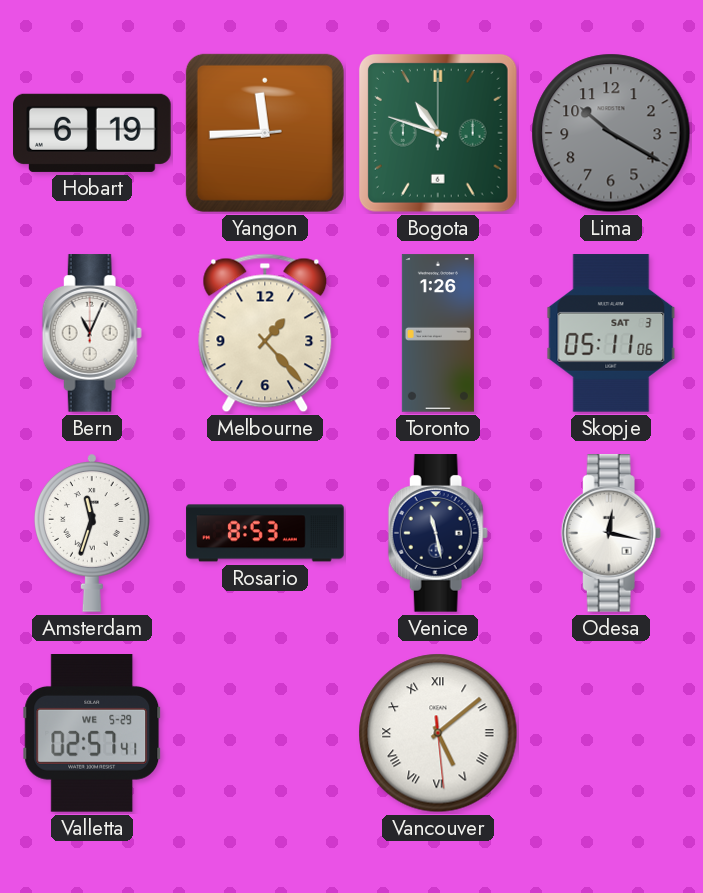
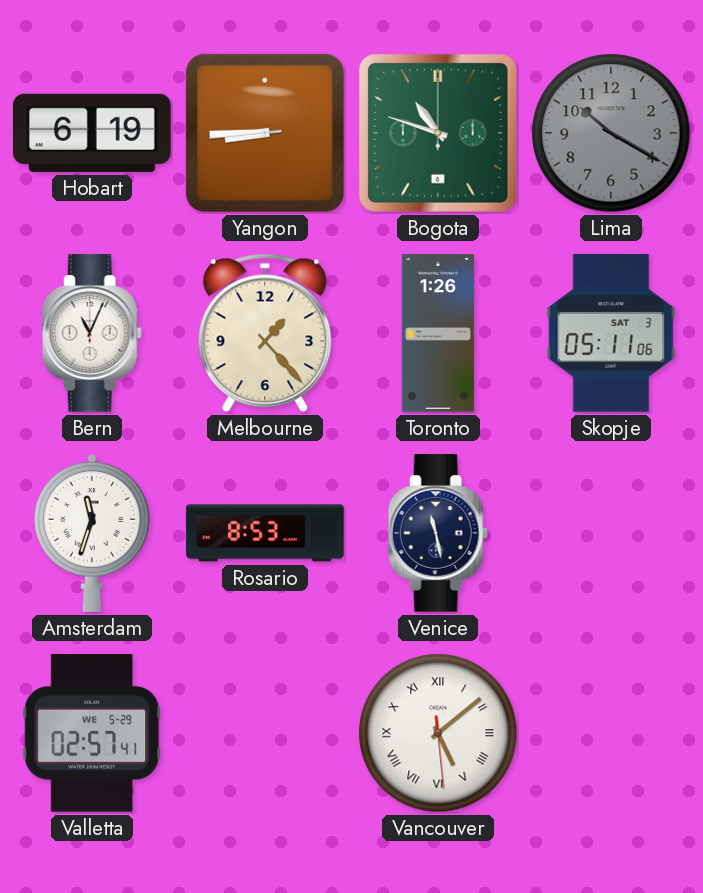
Yangon: 11:44 -> 8:44
Odesa: 12:17 -> none
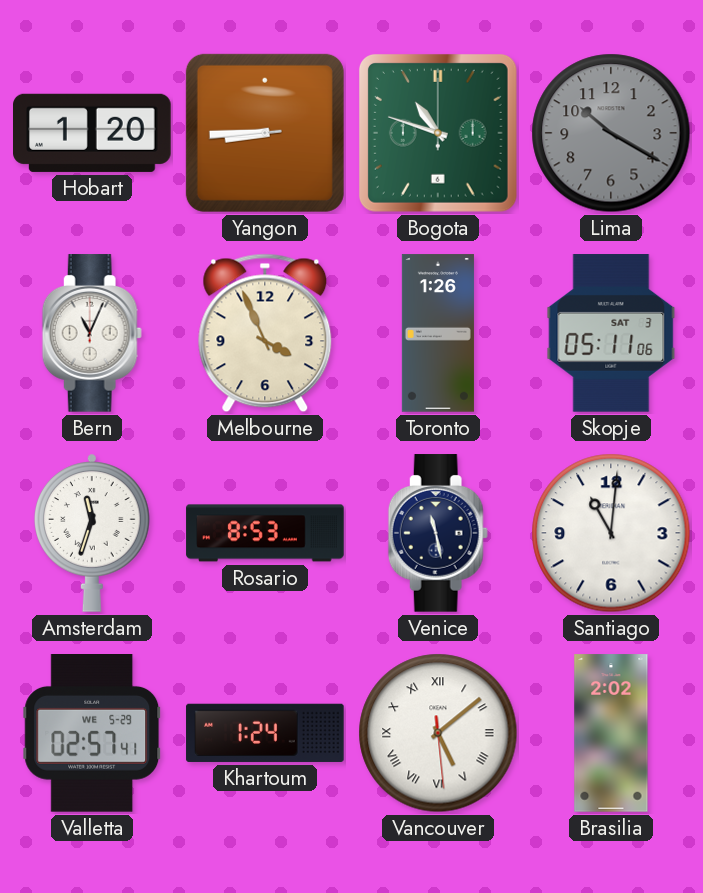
Hobart: 6:19 -> 1:20
Melbourne: 1:23 -> 3:56
Santiago: none -> 11:01
Khartoum: none -> 1:24
Brasilia: none -> 2:02
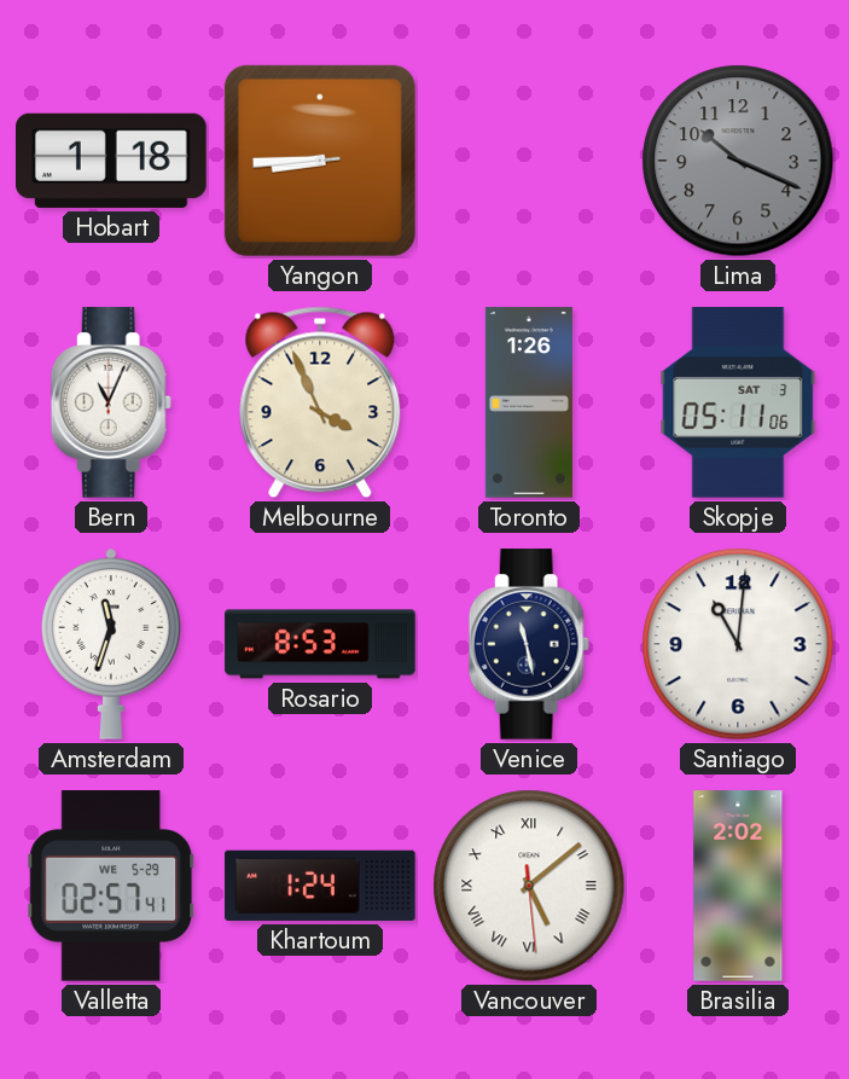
Hobart: 1:20 -> 1:18
Bogota: 10:48 -> none
Lima: 10:20 -> 10:19
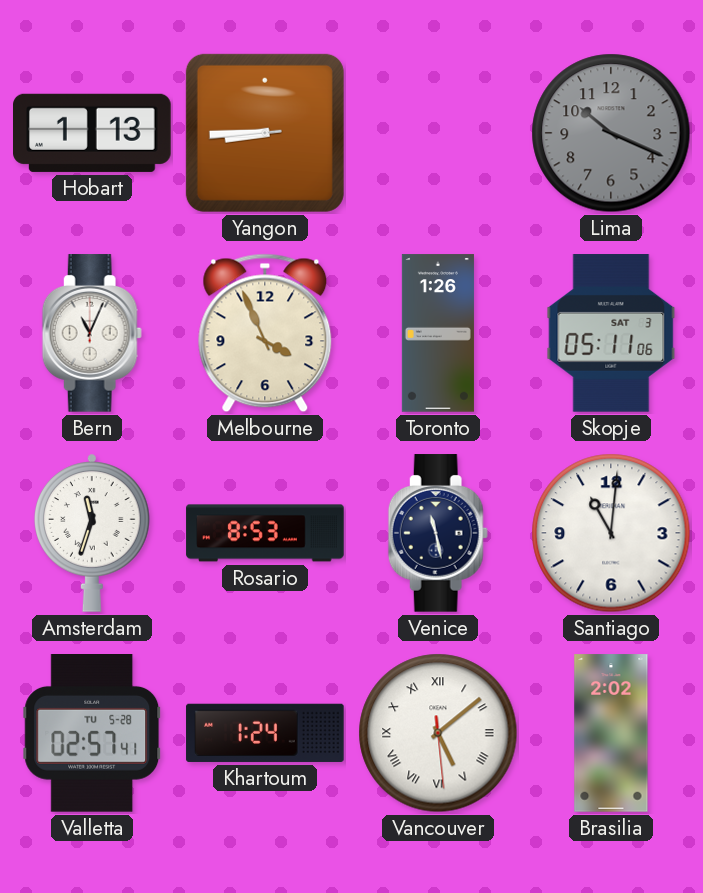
Hobart: 1:18 -> 1:13
Valletta date: WE 5-29 -> TU 5-28
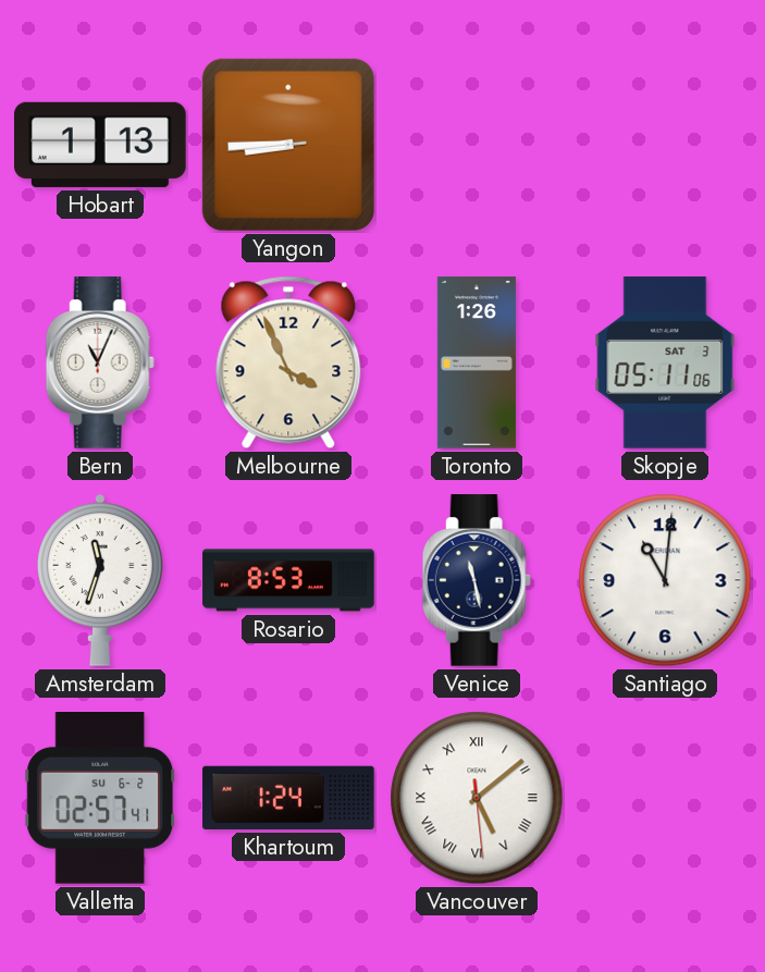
Lima: 10:19 -> none
Valletta date: TU 5-28 -> SU 6-2
Brasilia: 2:02 -> none
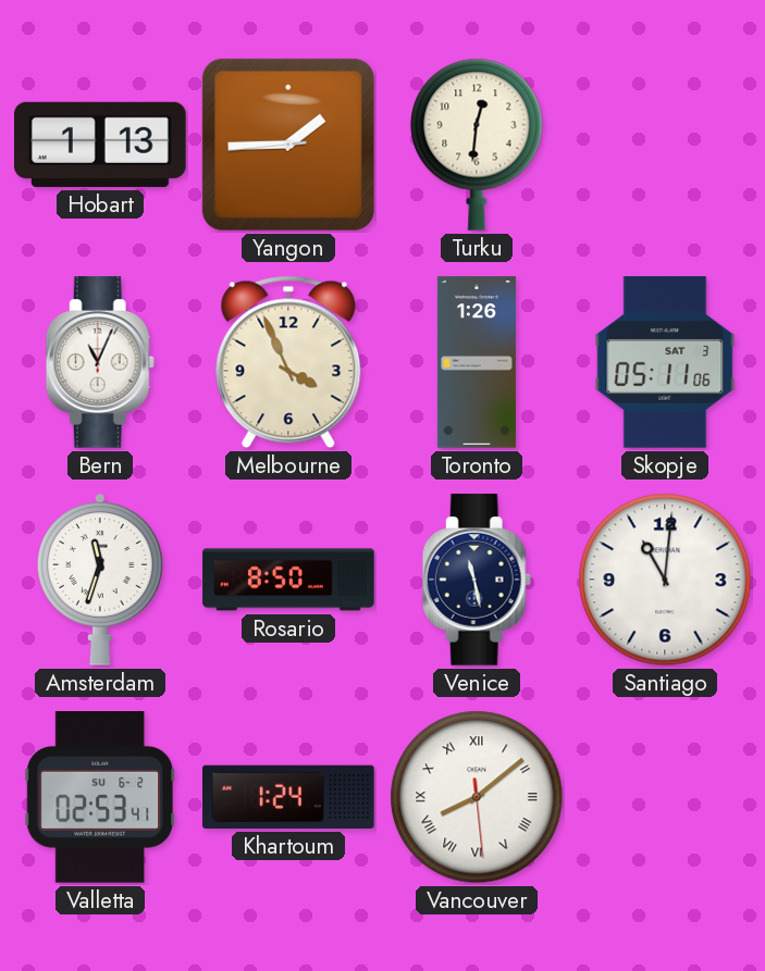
Yangon: 8:44 -> 1:44
Turku: none -> 12:31
Rosario: 8:53 -> 8:50
Valletta: 02:57 -> 02:53
Vancouver: 5:08 -> 8:08
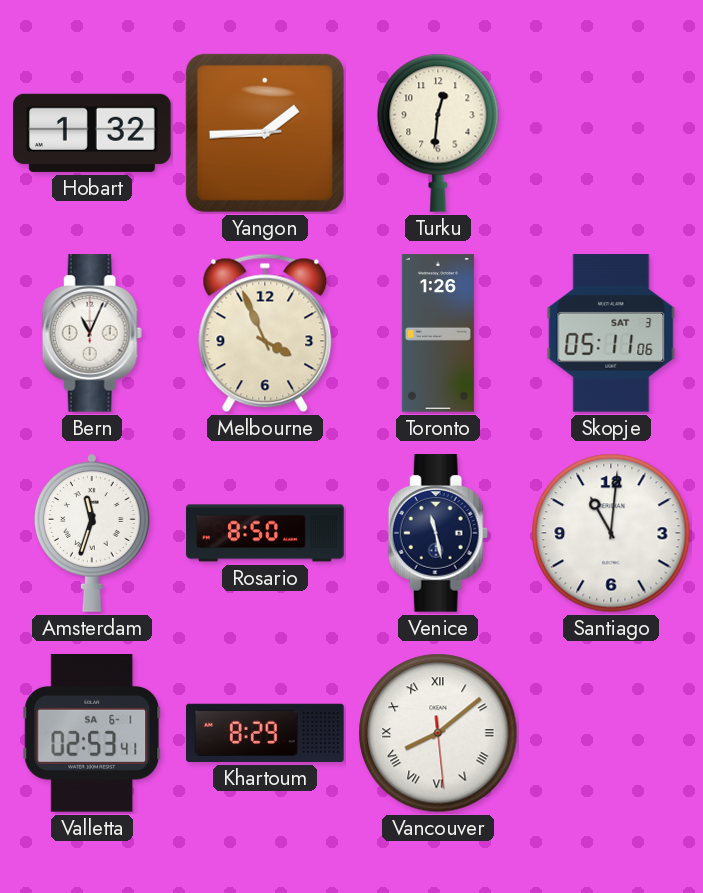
Hobart: 1:13 -> 1:32
Valletta date: SU 6-2 -> SA 6-1
Khartoum: 1:24 -> 8:29
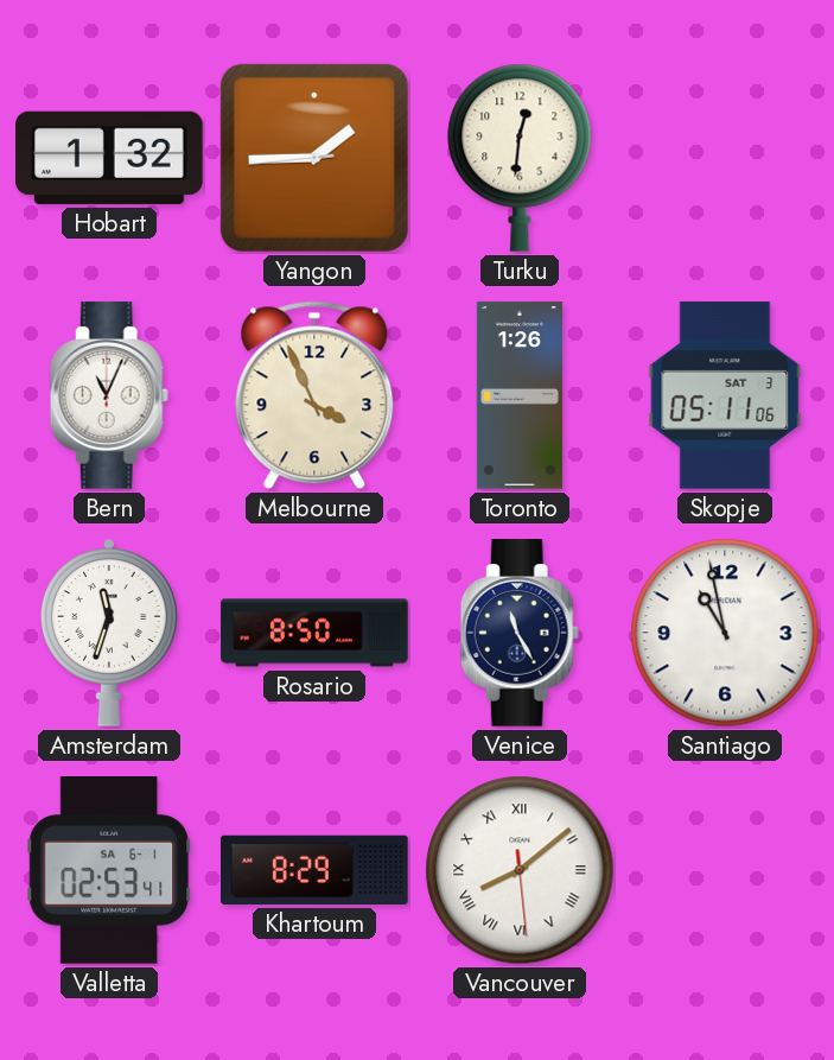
Venice: 11:28 -> 11:25
Santiago: 11:01 -> 10:58
